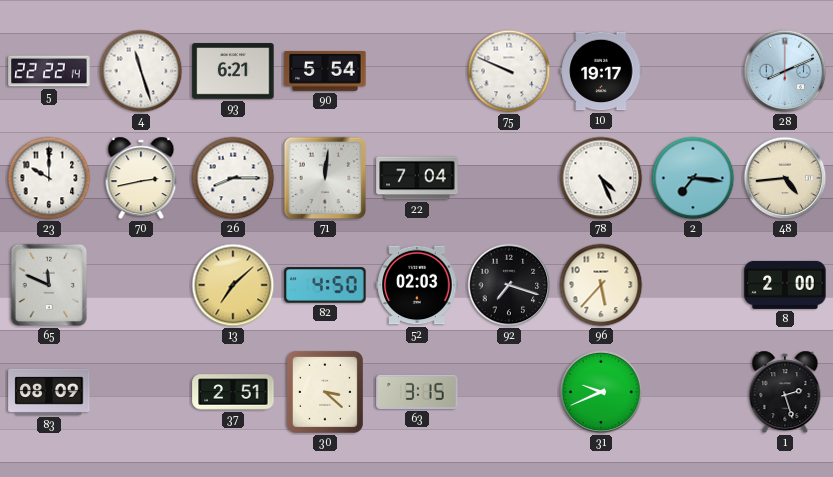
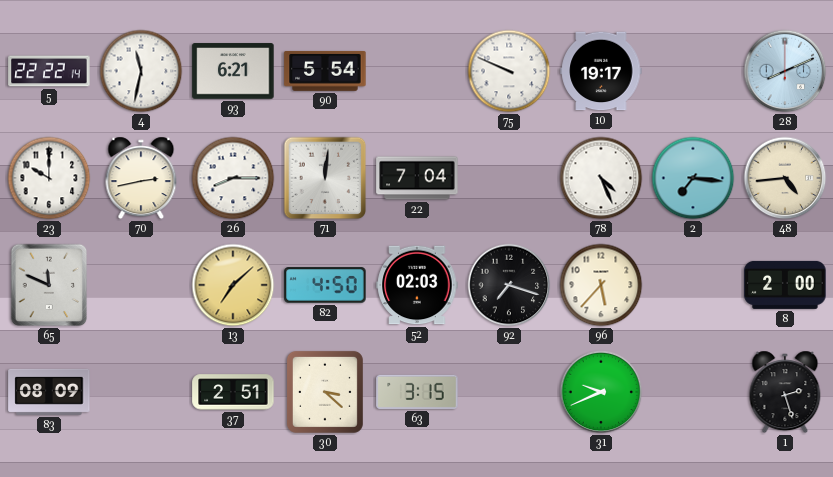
4: 11:27 -> 11:32
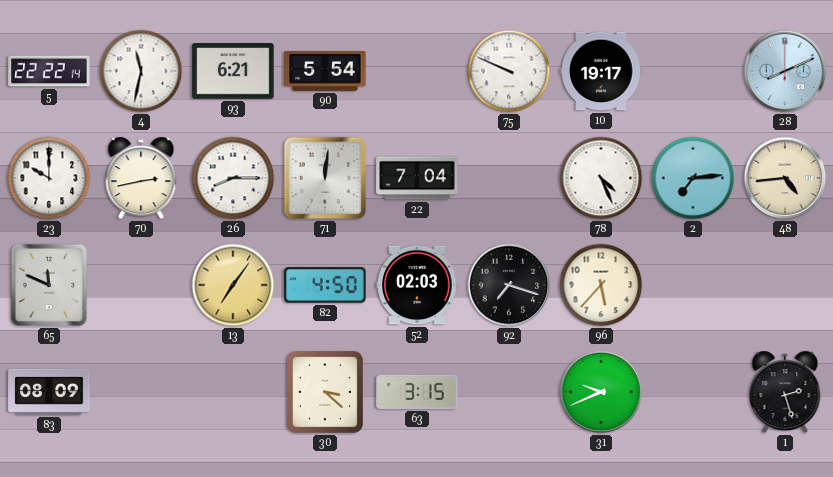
2: 7:16 -> 7:14
13: 7:08 -> 7:06
8: 2:00 -> none
37: 2:51 -> none
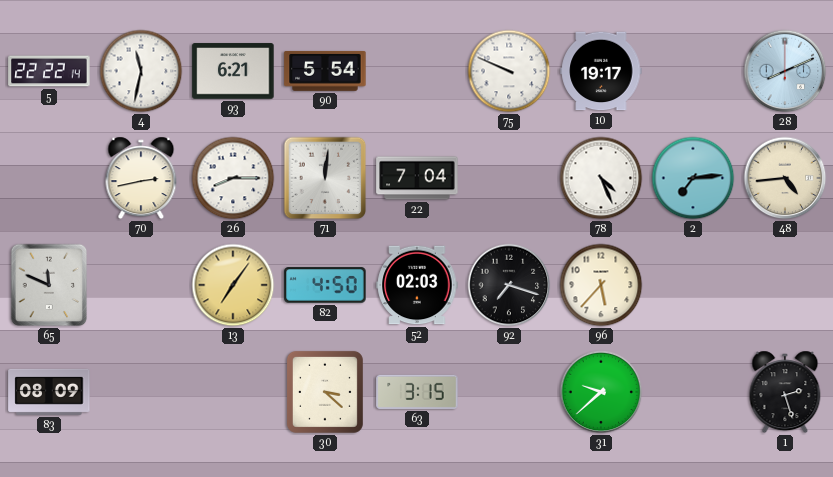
23: 10:00 -> none
31: 9:41 -> 9:38
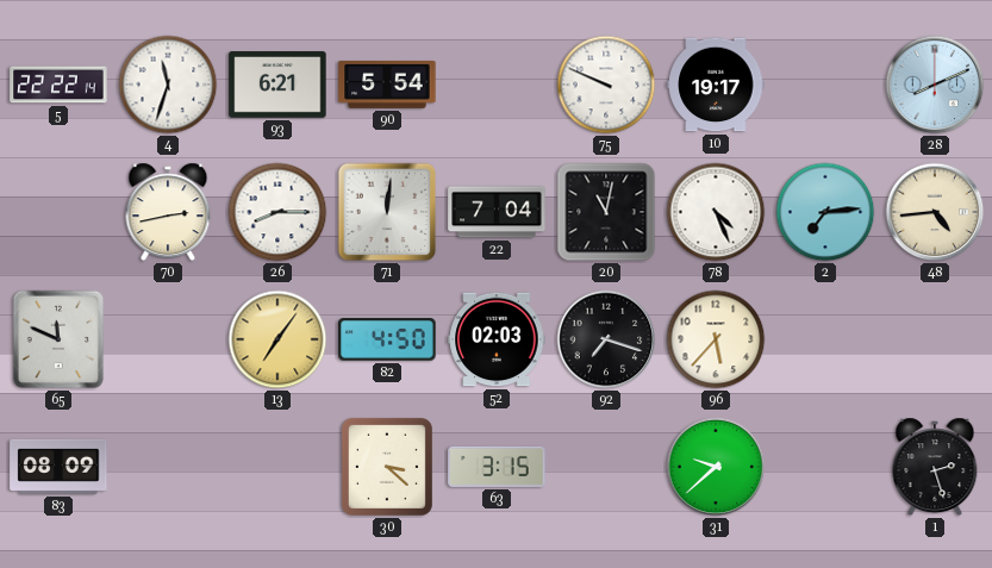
4: 11:32 -> 11:33
20: none -> 11:02
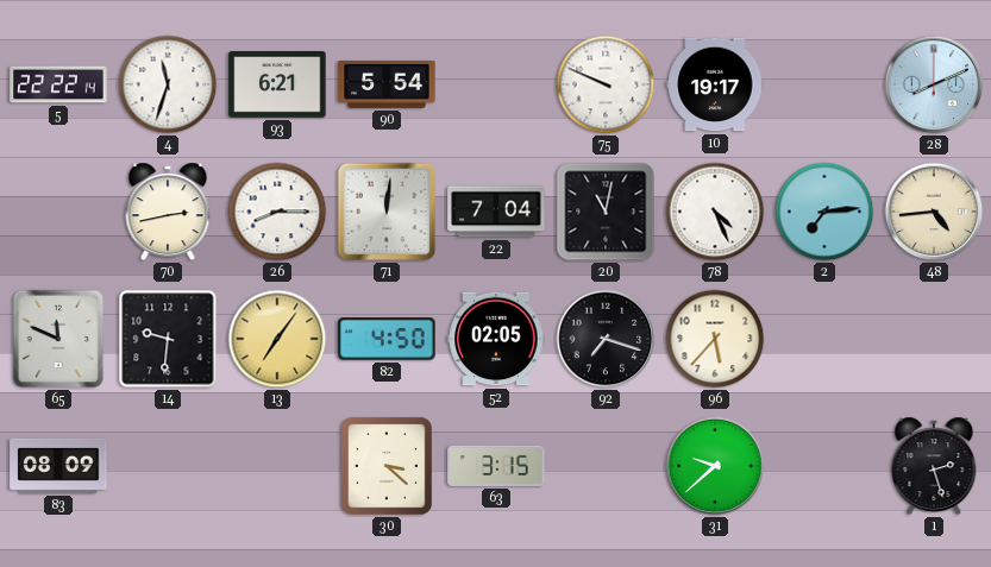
14: none -> 9:31
52: 02:03 -> 02:05
